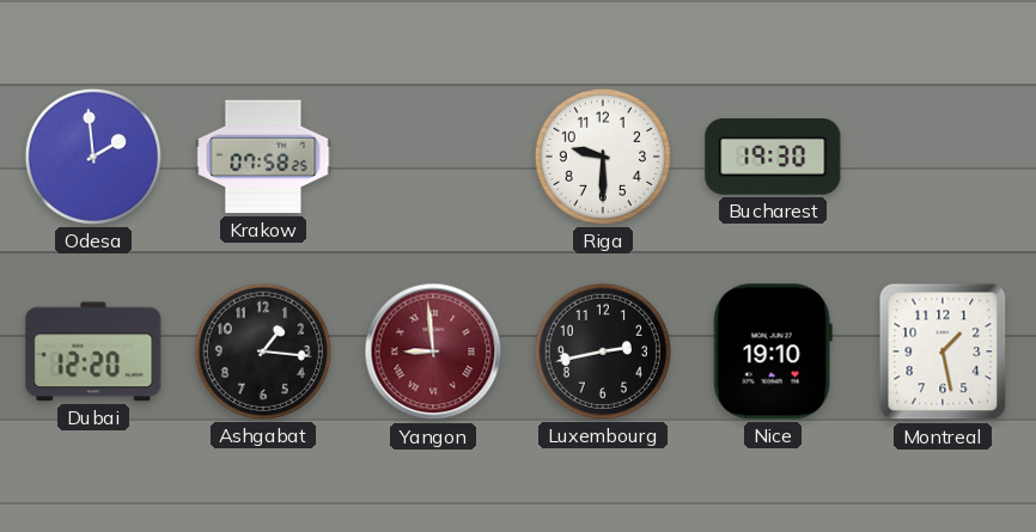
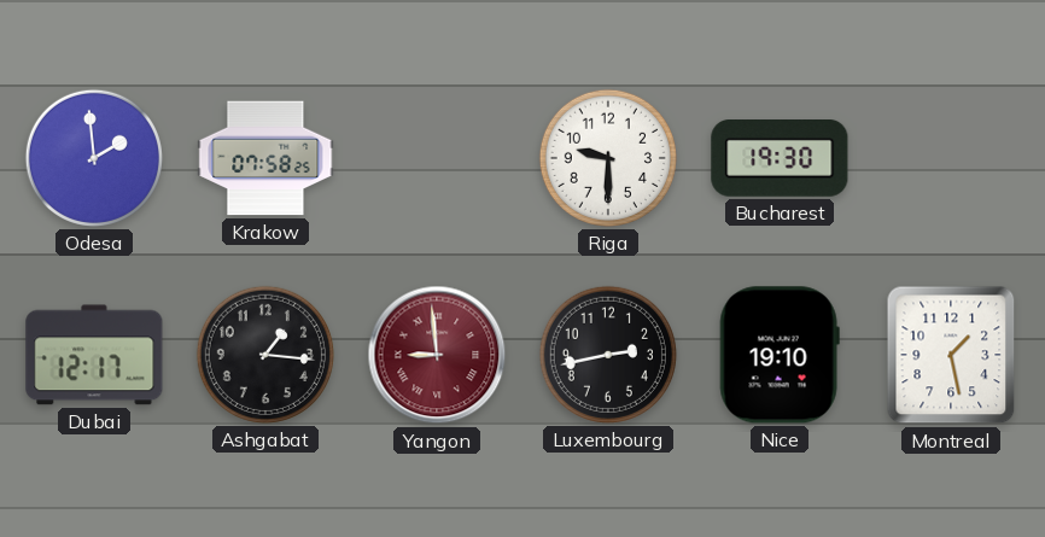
Dubai: 12:20 -> 12:17
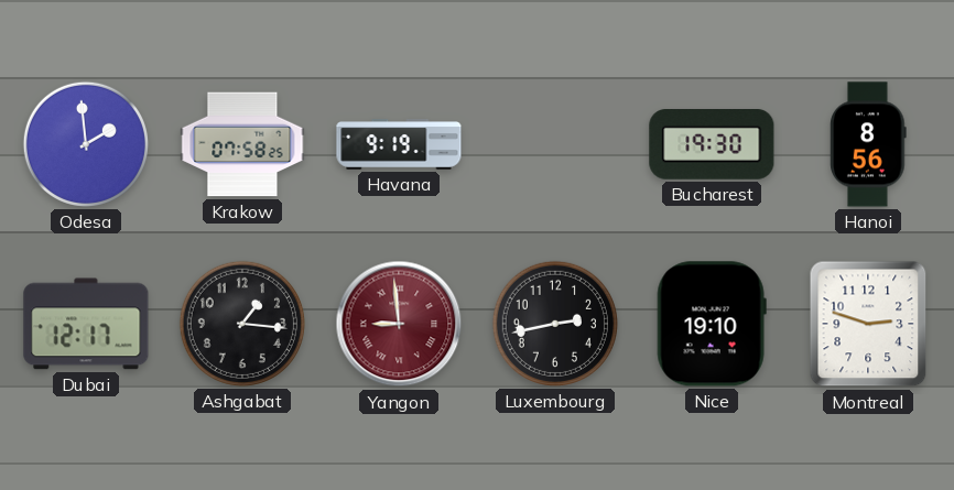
Havana: none -> 9:19
Riga: 9:30 -> none
Hanoi: none -> 8:56
Montreal: 1:28 -> 2:48
